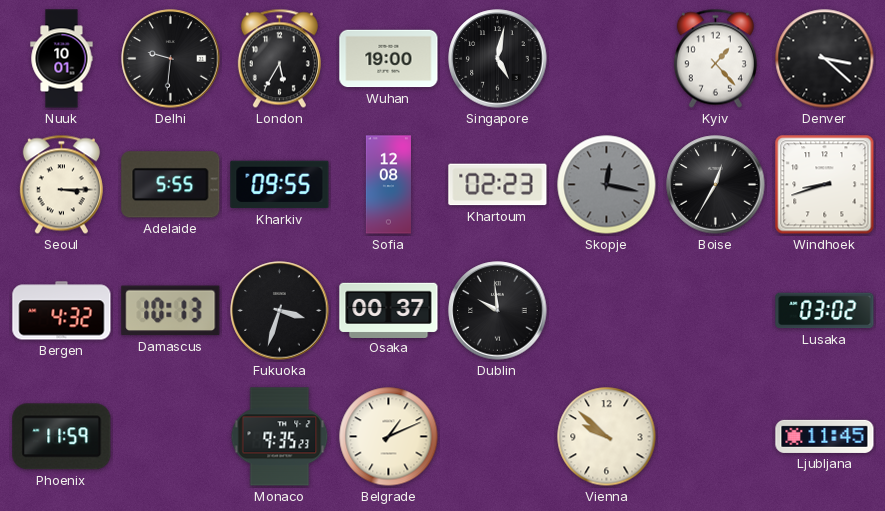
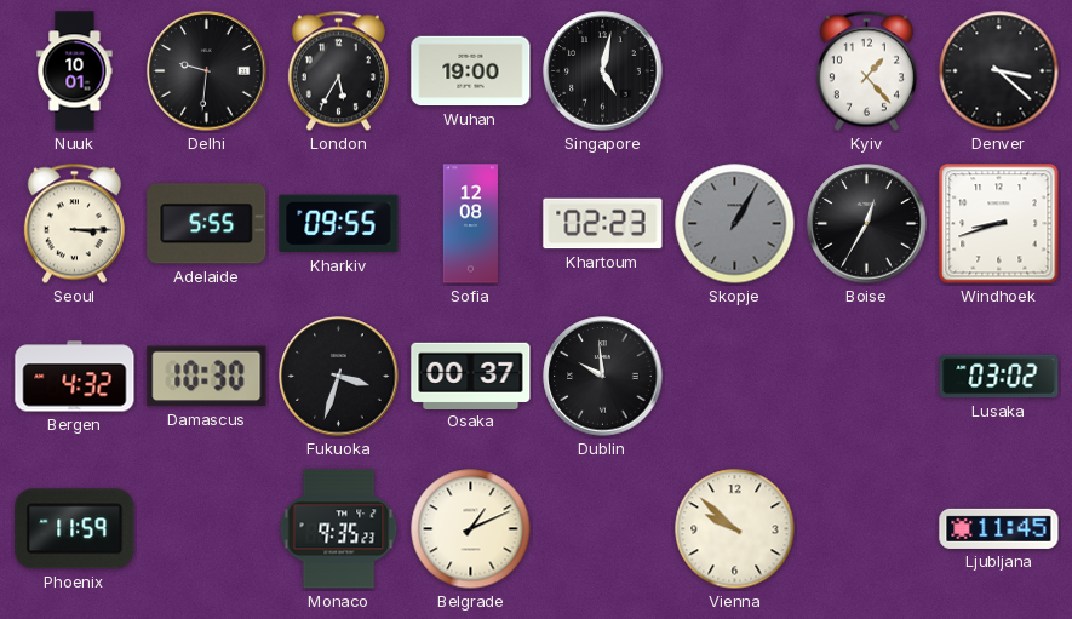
Skopje: 12:17 -> 1:05
Damascus: 10:13 -> 10:30
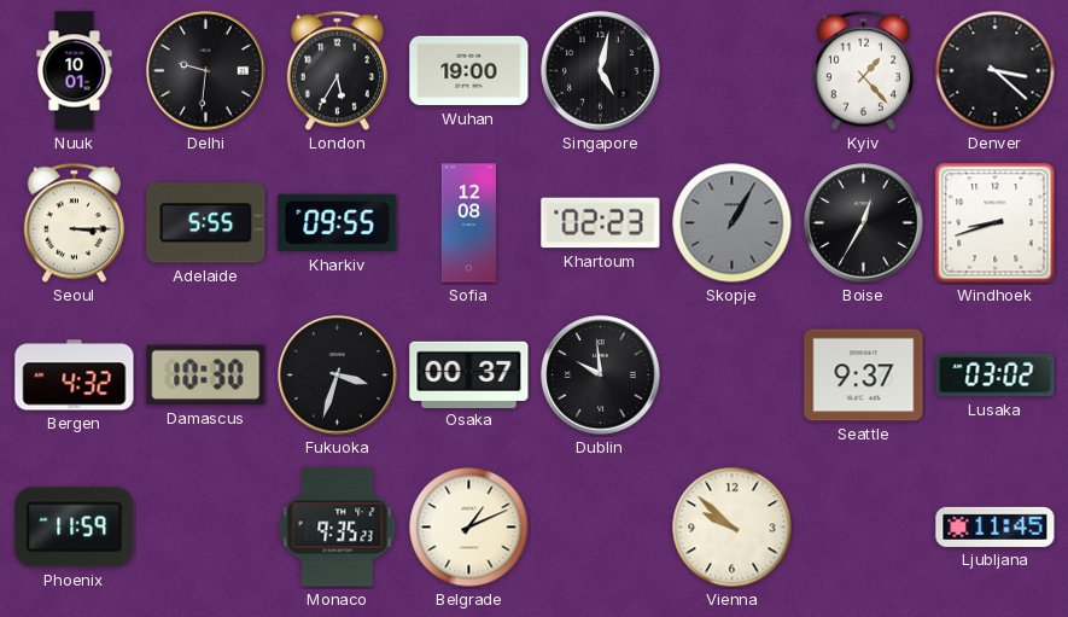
Seattle: none -> 9:37
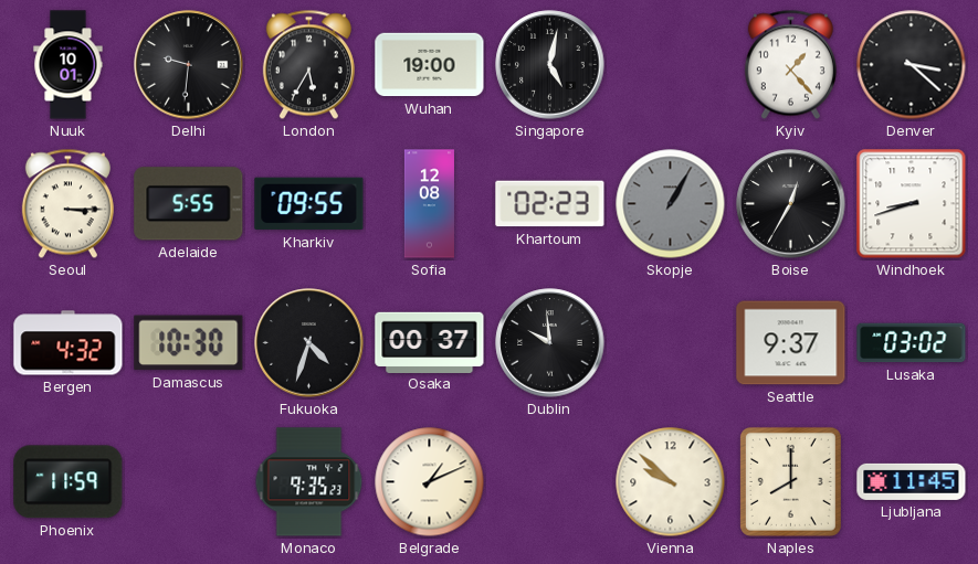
Fukuoka: 3:33 -> 4:33
Naples: none -> 8:00
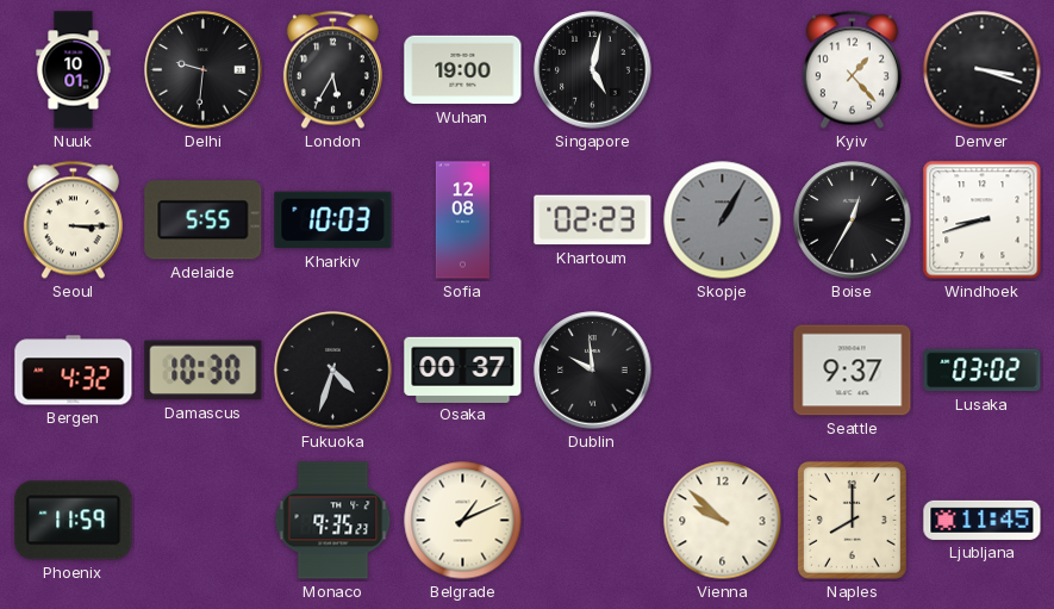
Denver: 3:22 -> 3:18
Kharkiv: 09:55 -> 10:03
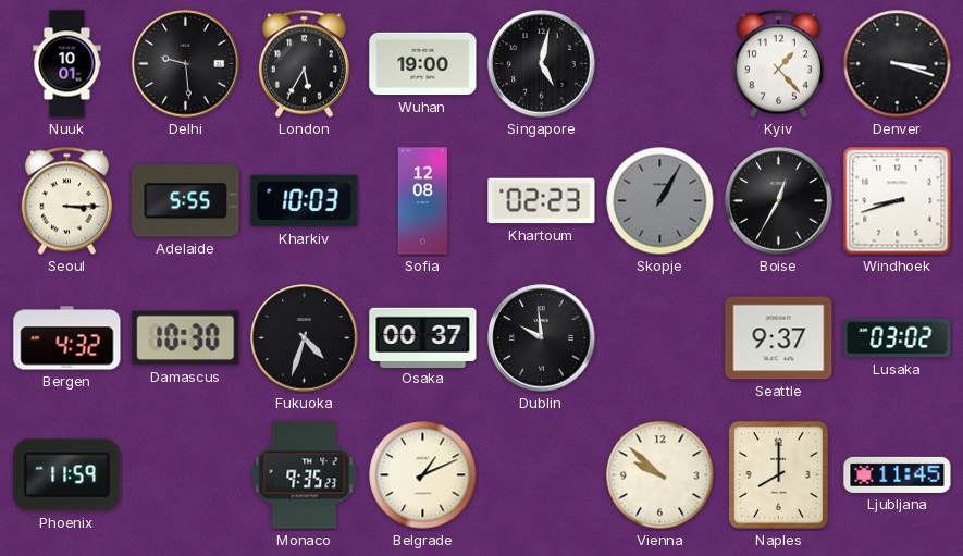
Delhi: 9:31 -> 9:29
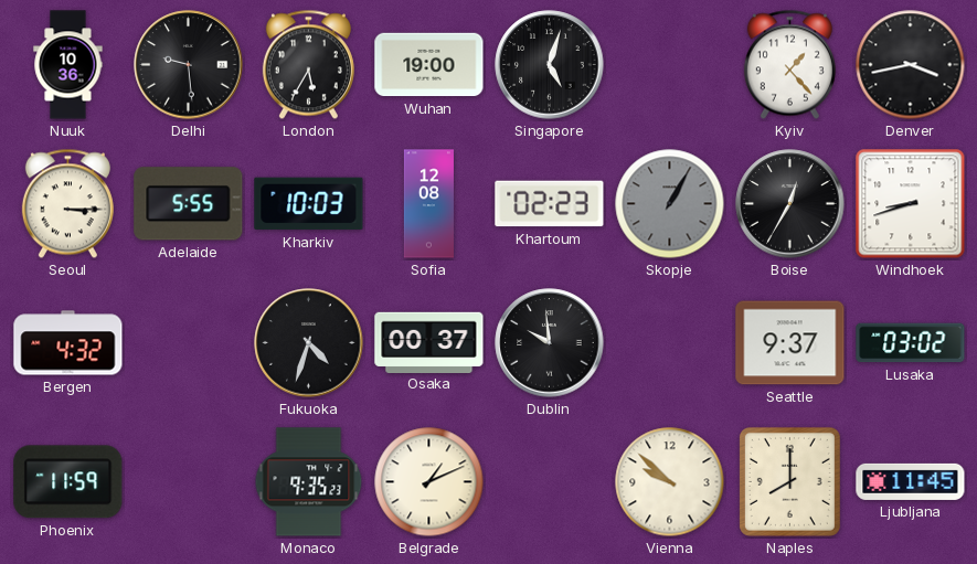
Nuuk: 10:01 -> 10:36
Singapore: 5:02 -> 5:03
Denver: 3:18 -> 3:43
Damascus: 10:30 -> none
